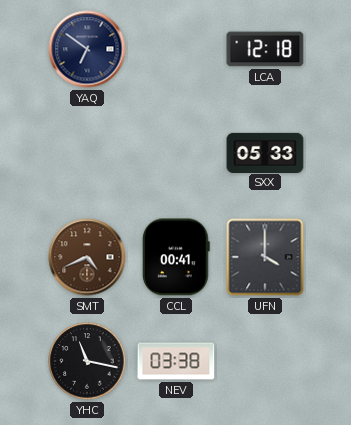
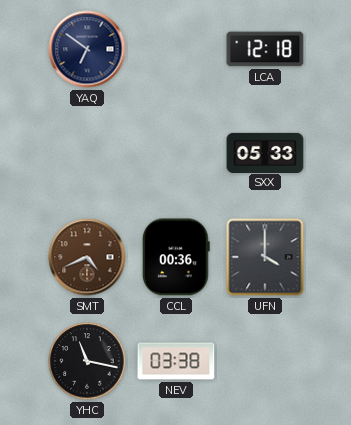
CCL: 00:41 -> 00:36
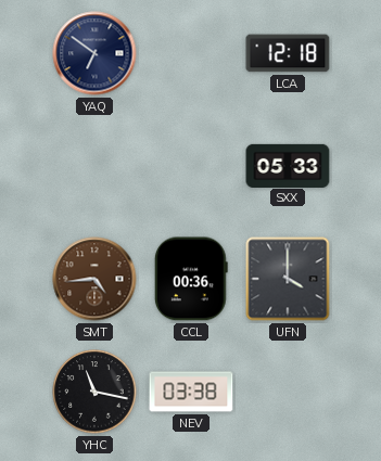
SMT: 4:41 -> 4:44
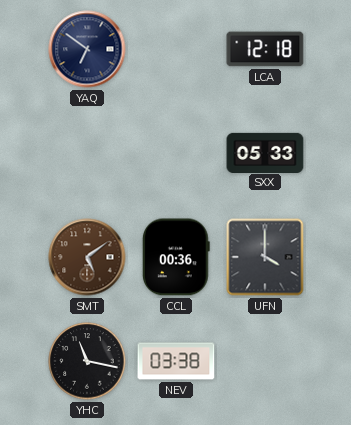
SMT: 4:44 -> 5:09
